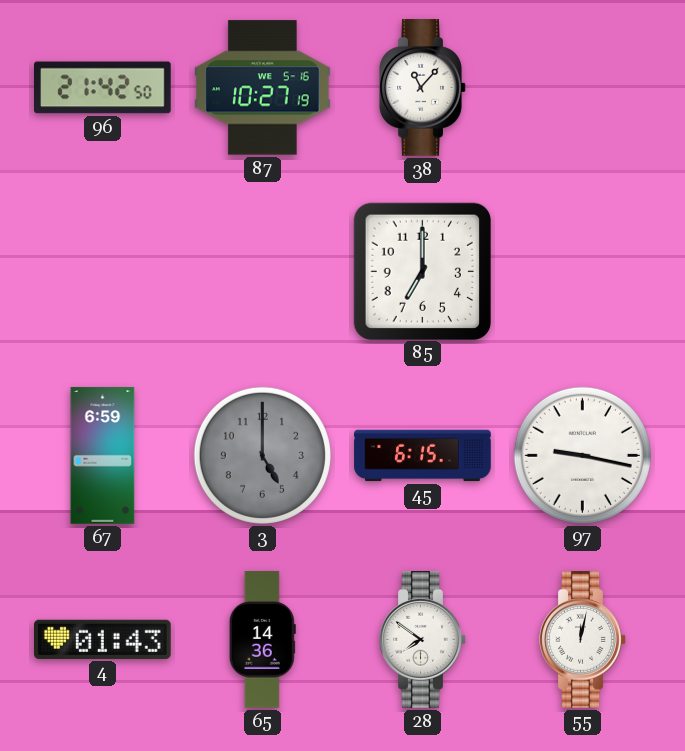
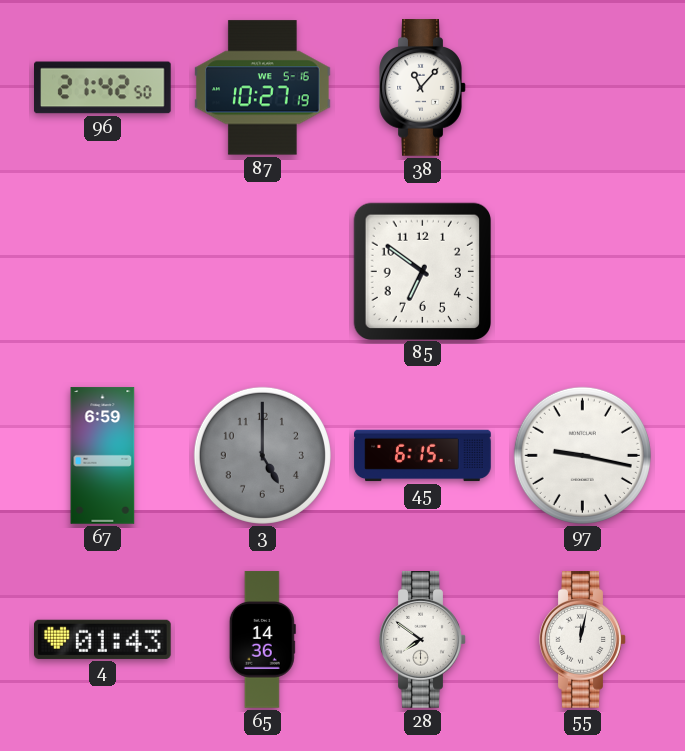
85: 7:00 -> 6:51
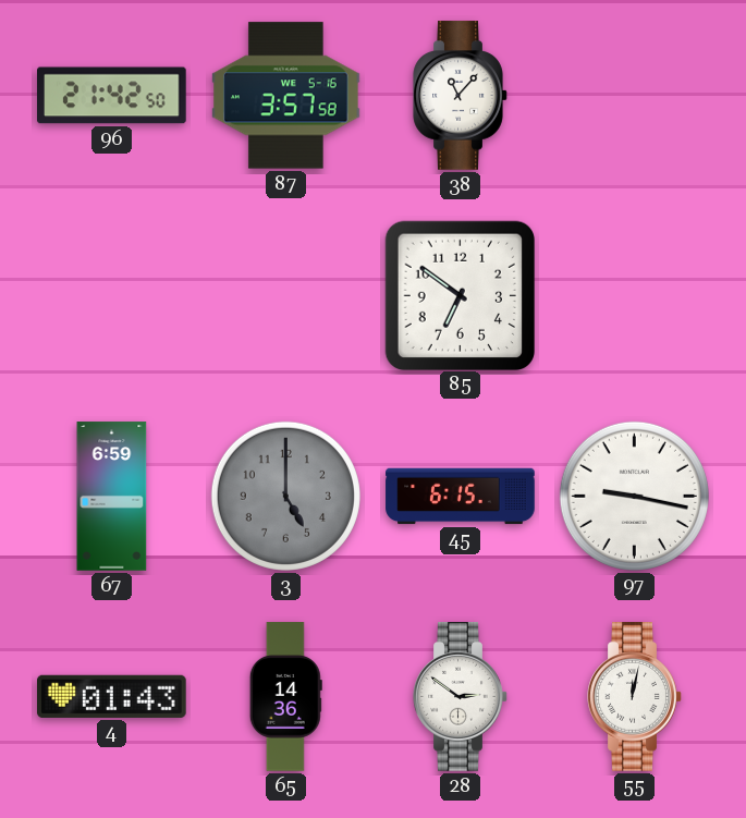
87: 10:27 -> 3:57
28: 7:51 -> 2:51
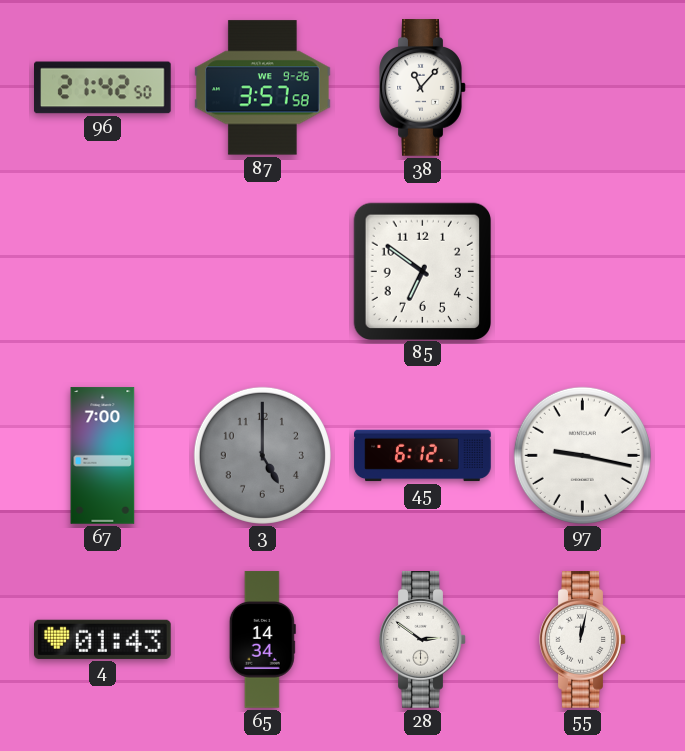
87 date: WE 5-16 -> WE 9-26
67: 6:59 -> 7:00
45: 6:15 -> 6:12
65: 14:36 -> 14:34
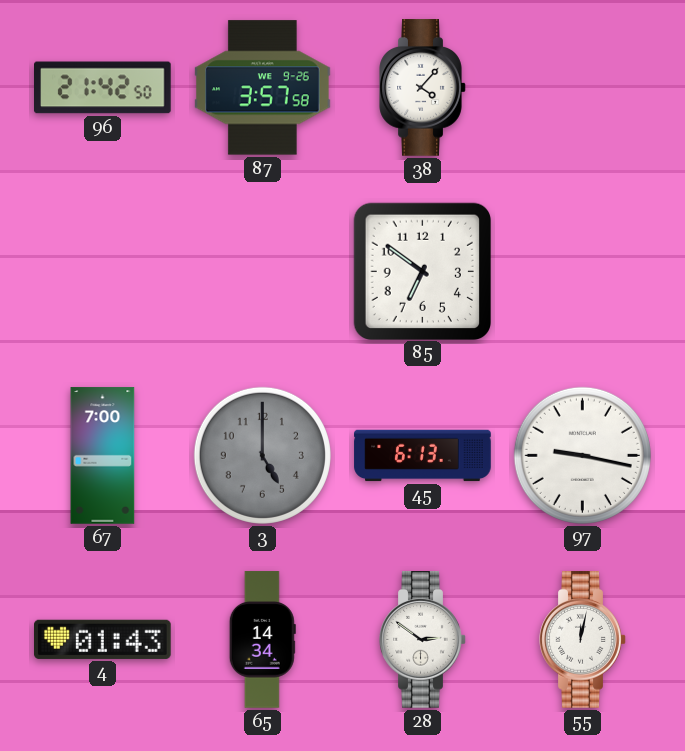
38: 11:07 -> 4:07
45: 6:12 -> 6:13
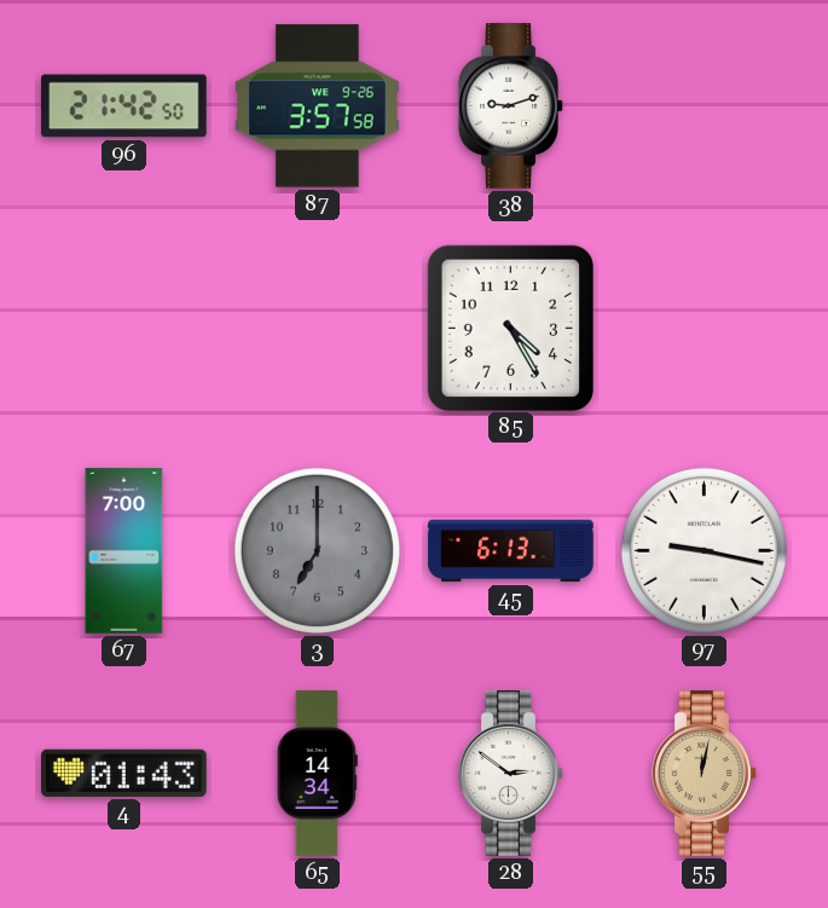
38: 4:07 -> 9:12
85: 6:51 -> 4:25
3: 5:00 -> 7:00
55 dial: white -> champagne
